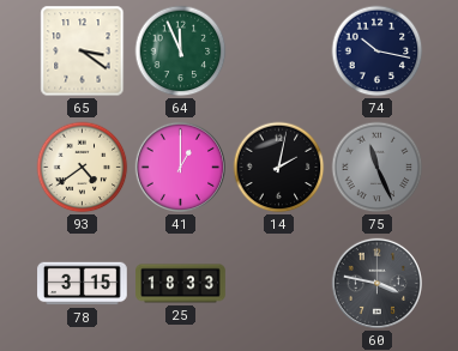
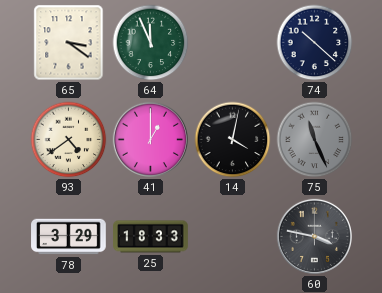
74: 10:17 -> 10:22
14: 2:02 -> 4:02
78: 3:15 -> 3:29
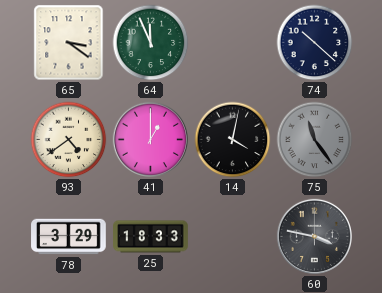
75: 11:26 -> 11:24
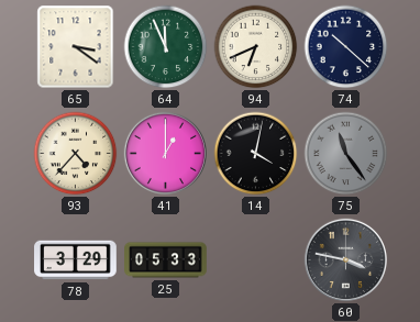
94: none -> 6:41
93: 4:39 -> 4:37
25: 18:33 -> 05:33
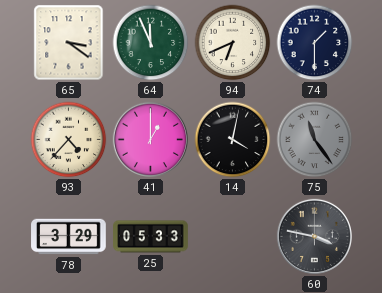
74: 10:22 -> 1:30
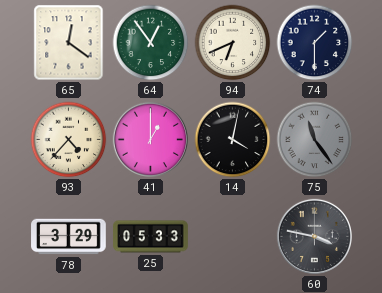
65: 3:21 -> 12:21
64: 11:56 -> 12:54
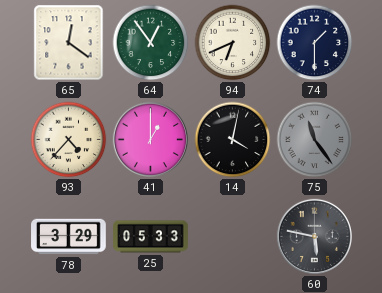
60: 3:47 -> 5:47
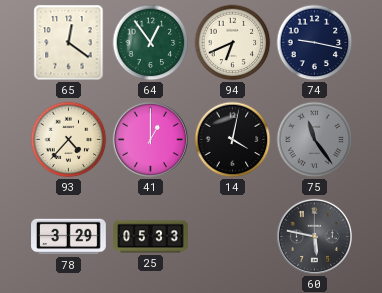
74: 1:30 -> 9:17
